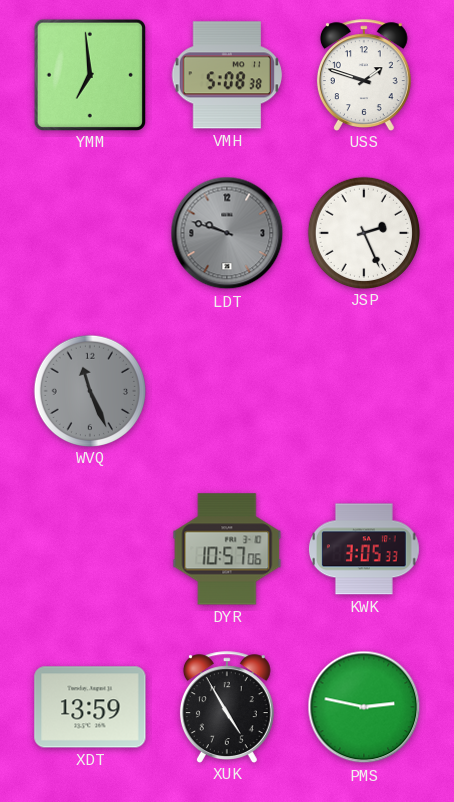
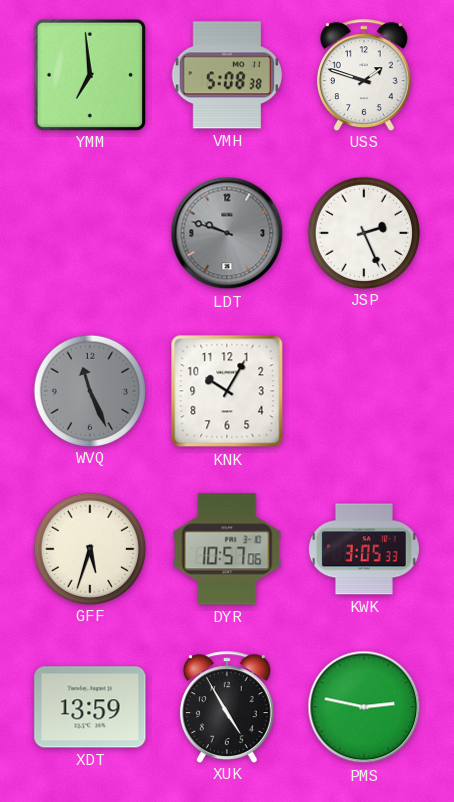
KNK: none -> 10:05
GFF: none -> 5:33
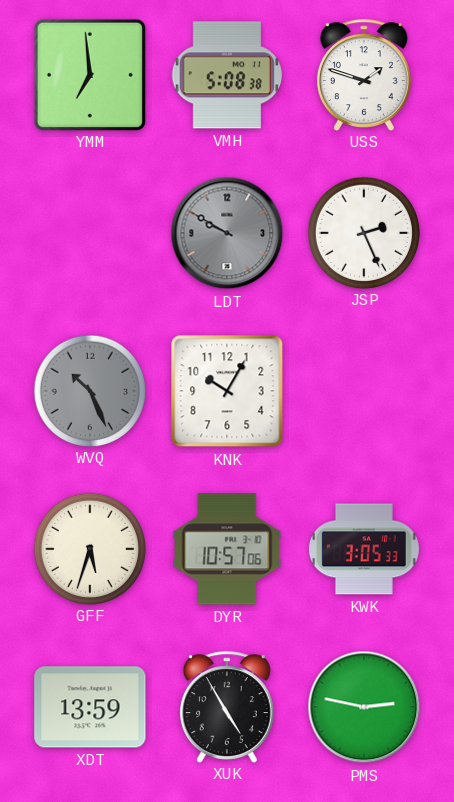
LDT: 9:48 -> 9:50
WVQ: 11:26 -> 10:26
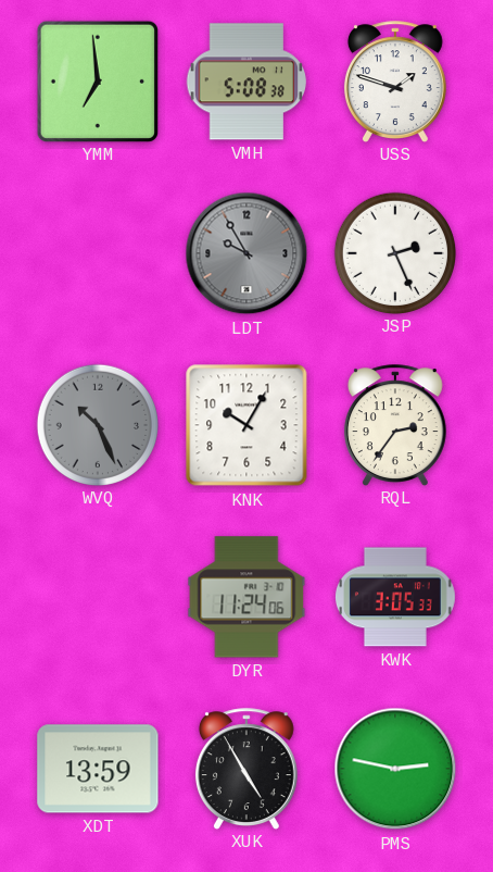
LDT: 9:50 -> 9:55
RQL: none -> 2:36
GFF: 5:33 -> none
DYR: 10:57 -> 11:24
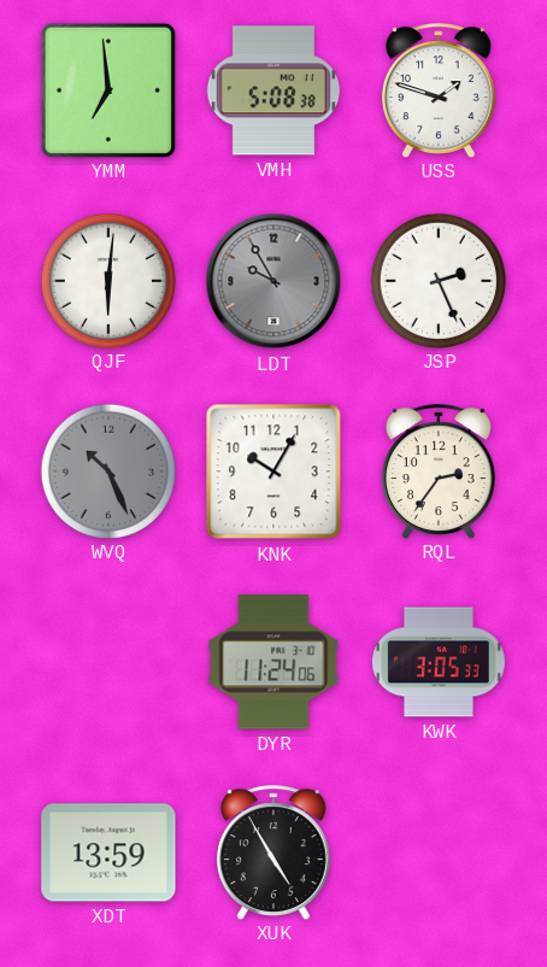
QJF: none -> 6:01
PMS: 2:47 -> none
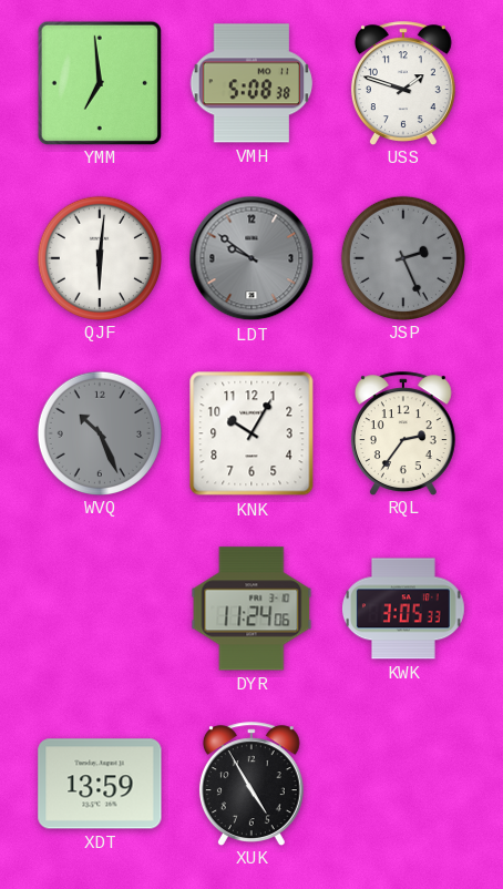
LDT: 9:55 -> 9:51
JSP dial: white -> grey
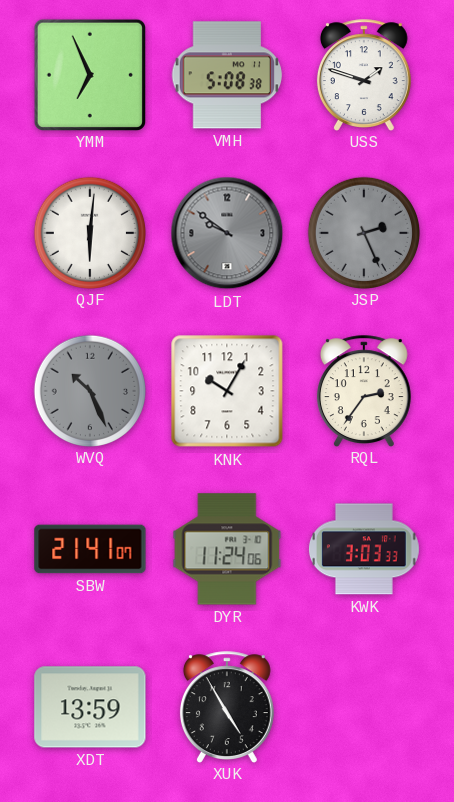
YMM: 6:59 -> 6:56
SBW: none -> 21:41
KWK: 3:05 -> 3:03
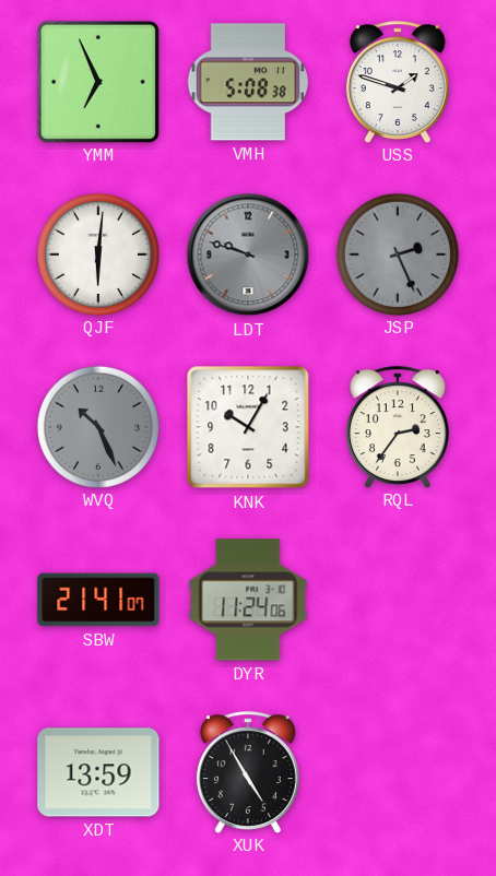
LDT: 9:51 -> 9:48
KWK: 3:03 -> none
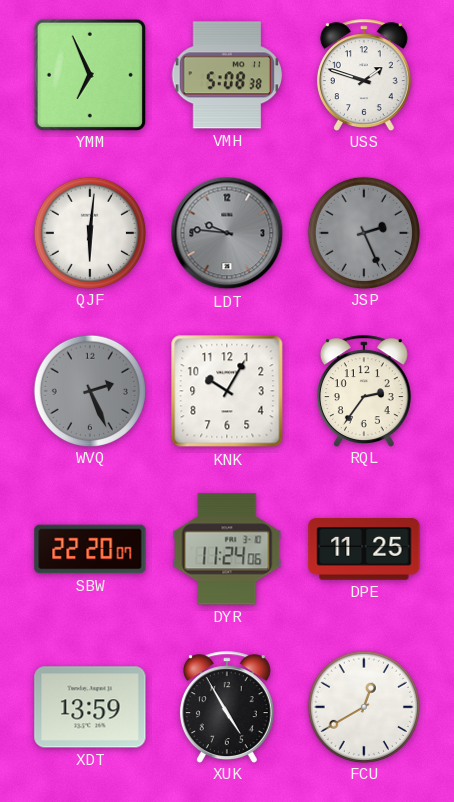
LDT: 9:48 -> 9:46
WVQ: 10:26 -> 2:26
SBW: 21:41 -> 22:20
DPE: none -> 11:25
FCU: none -> 12:40
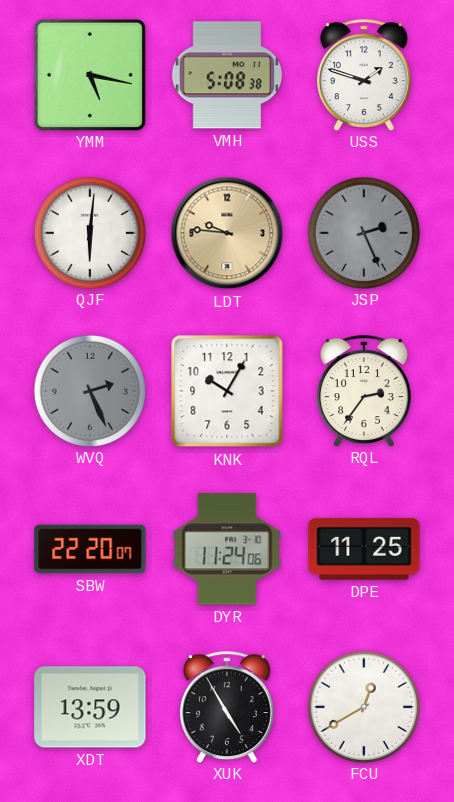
YMM: 6:56 -> 5:17
LDT dial: grey -> champagne
